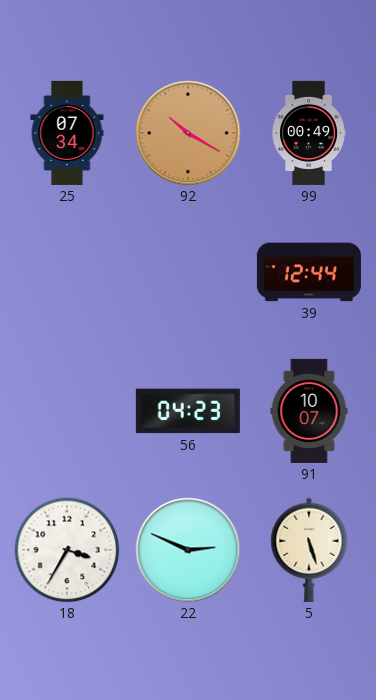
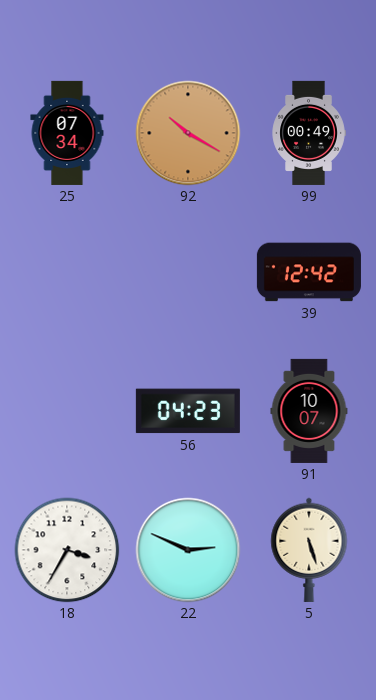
39: 12:44 -> 12:42
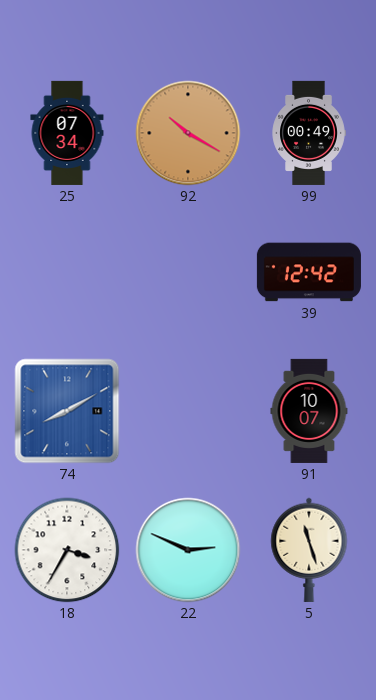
74: none -> 8:10
56: 04:23 -> none
5: 5:27 -> 11:27
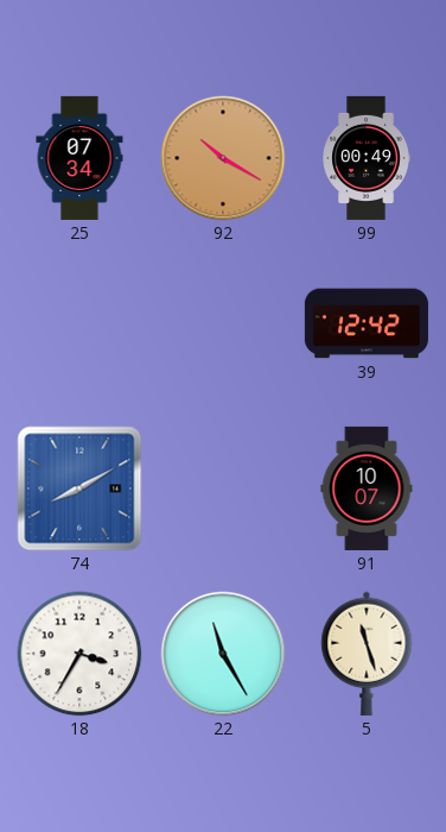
22: 2:49 -> 11:25
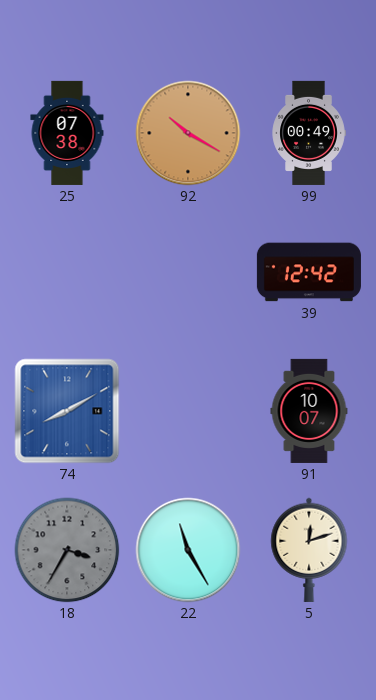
25: 07:34 -> 07:38
18 dial: white -> grey
5: 11:27 -> 12:12
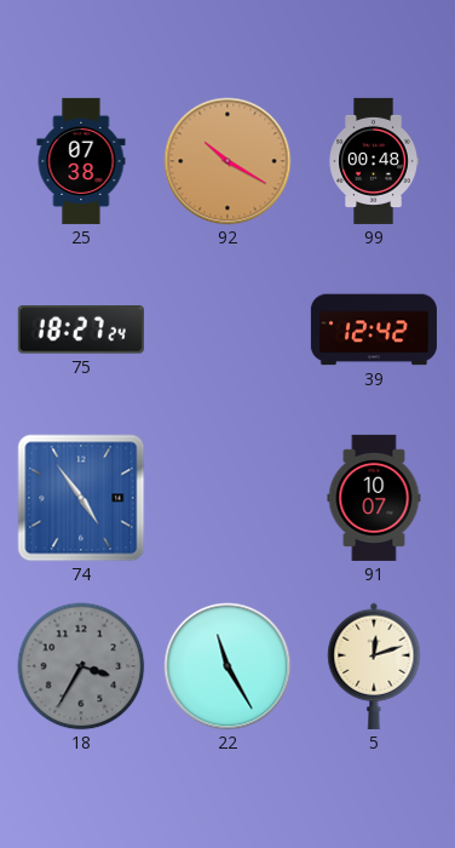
99: 00:49 -> 00:48
75: none -> 18:27
74: 8:10 -> 4:54
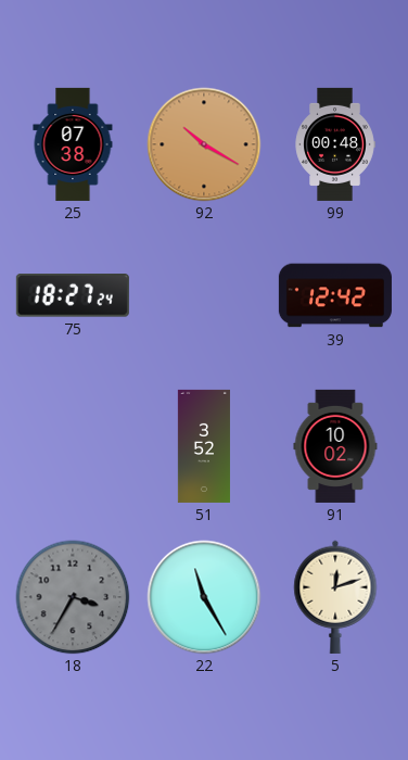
74: 4:54 -> none
51: none -> 3:52
91: 10:07 -> 10:02
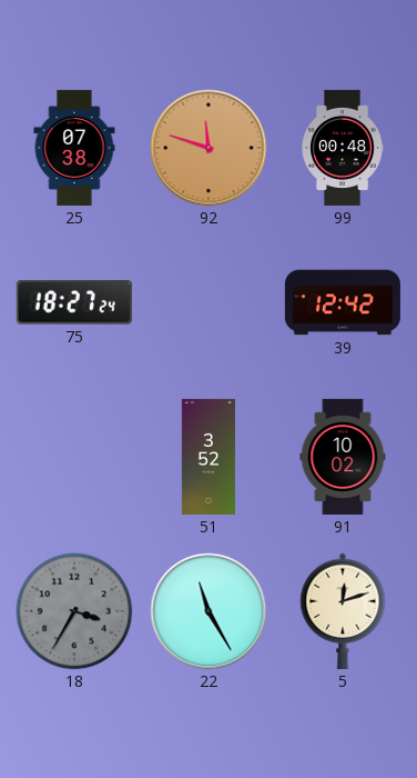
92: 10:20 -> 11:48
